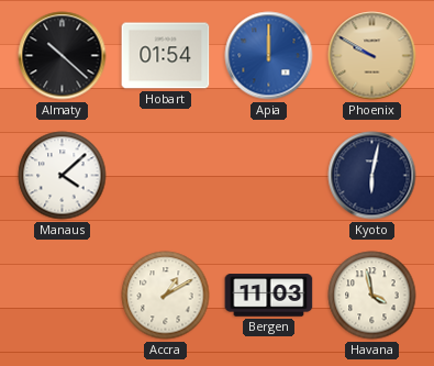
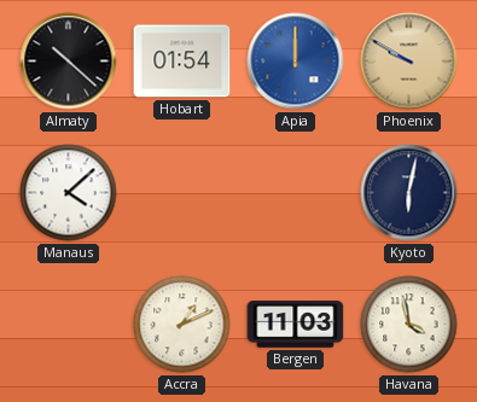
Accra: 1:10 -> 1:11
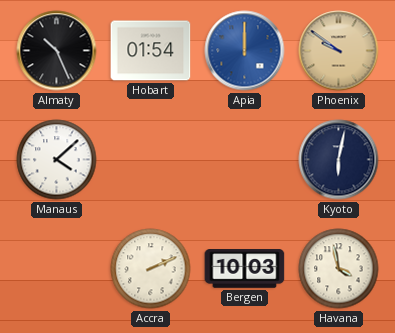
Almaty: 10:22 -> 10:26
Phoenix: 9:50 -> 9:51
Accra: 1:11 -> 2:11
Bergen: 11:03 -> 10:03
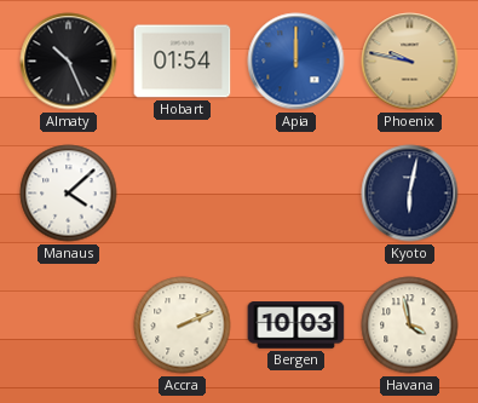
Phoenix: 9:51 -> 9:47
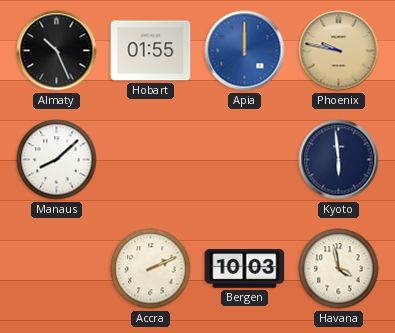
Hobart: 01:54 -> 01:55
Manaus: 4:08 -> 8:08
Kyoto: 6:02 -> 5:59
